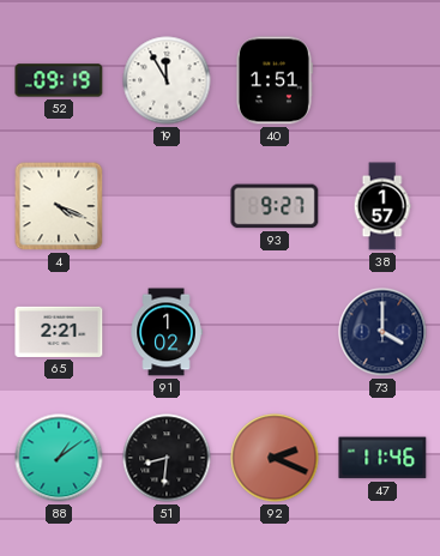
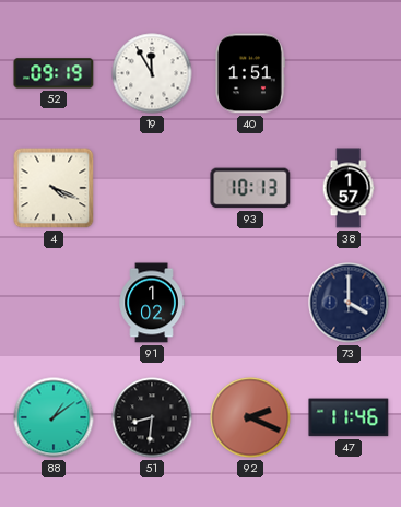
93: 9:27 -> 10:13
65: 2:21 -> none
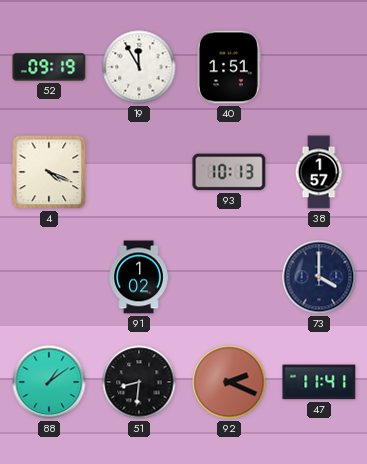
47: 11:46 -> 11:41
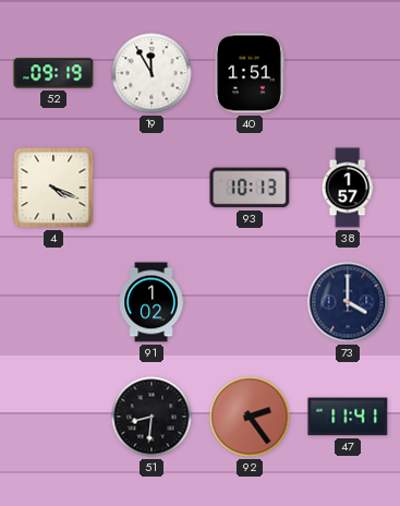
88: 1:09 -> none
92: 2:19 -> 2:24
